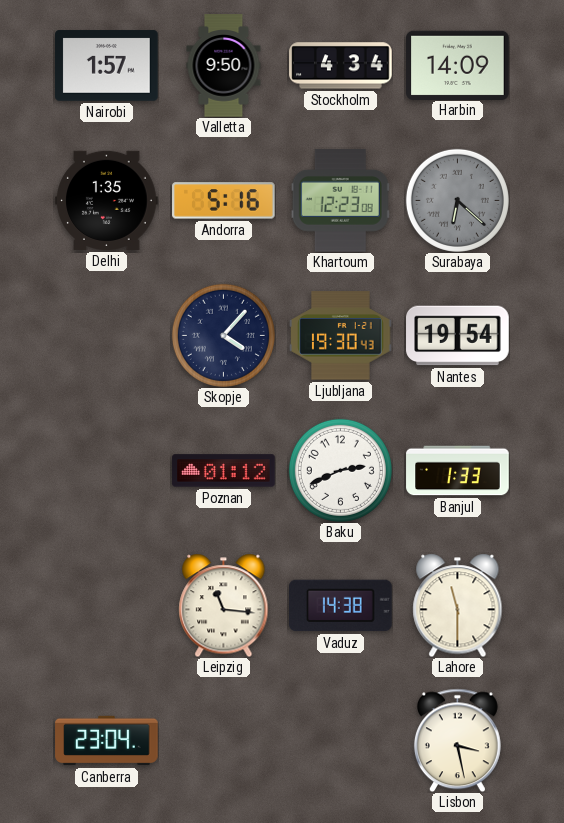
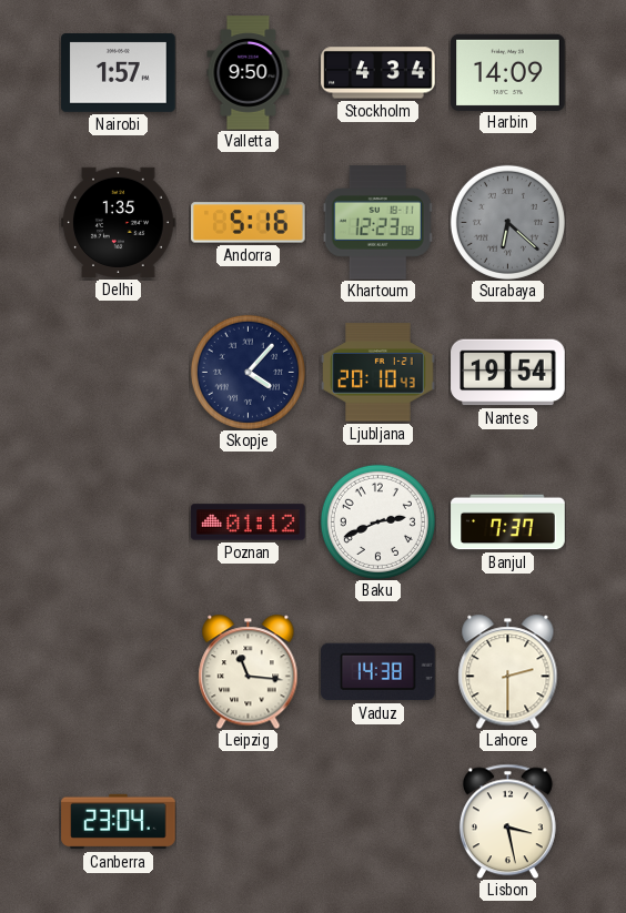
Ljubljana: 19:30 -> 20:10
Banjul: 1:33 -> 7:37
Lahore: 11:30 -> 2:30
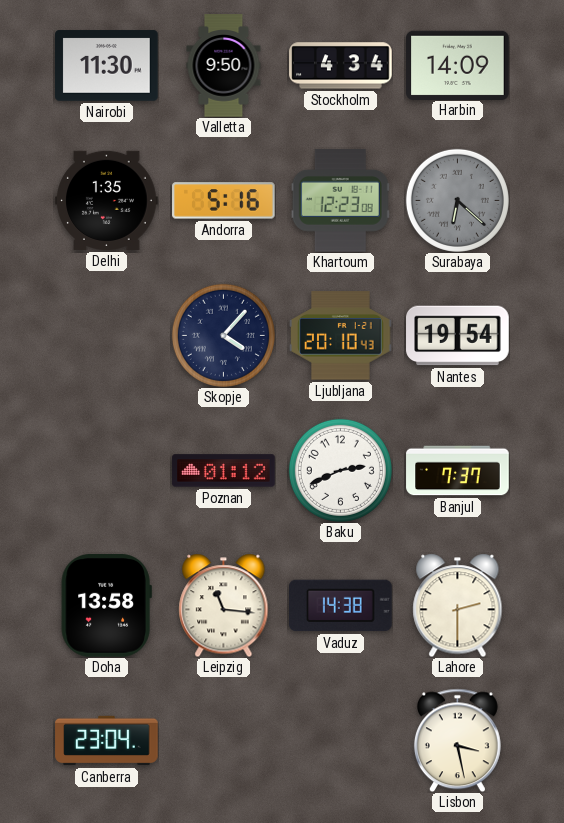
Nairobi: 1:57 -> 11:30
Doha: none -> 13:58
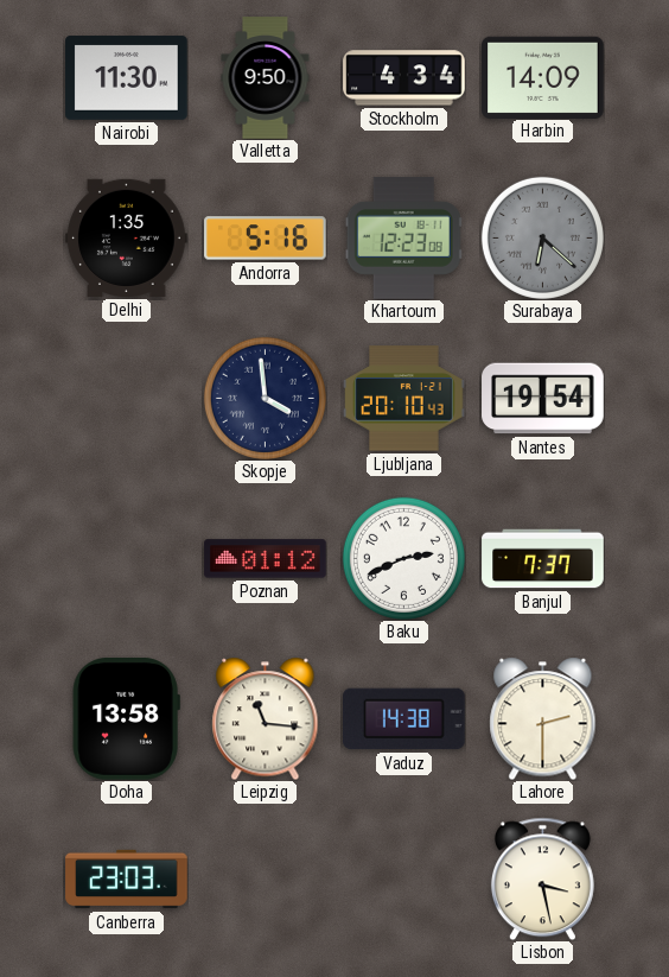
Skopje: 4:07 -> 3:59
Canberra: 23:04 -> 23:03
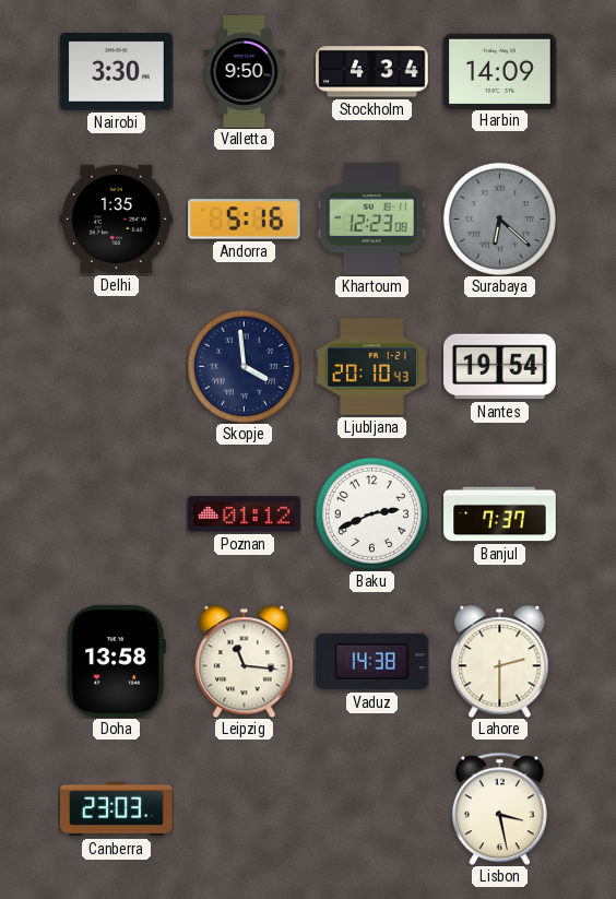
Nairobi: 11:30 -> 3:30
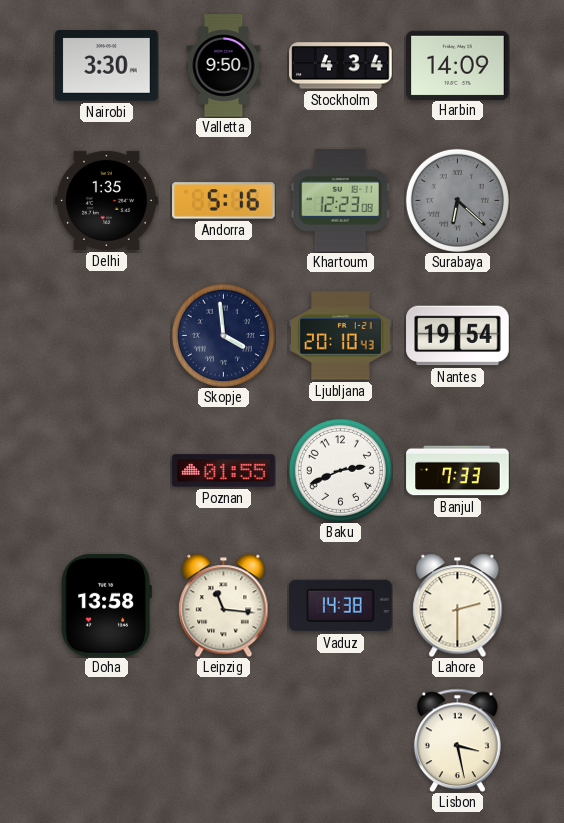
Poznan: 01:12 -> 01:55
Banjul: 7:37 -> 7:33
Canberra: 23:03 -> none
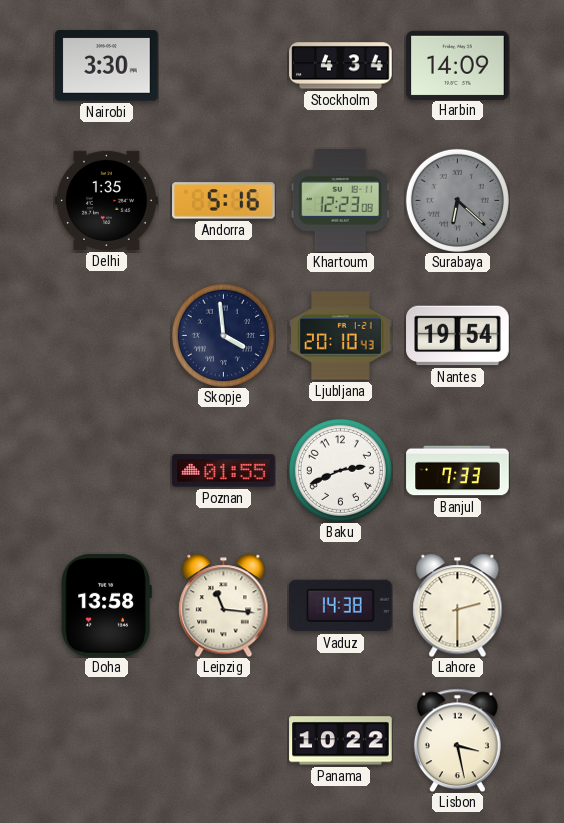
Valletta: 9:50 -> none
Panama: none -> 10:22
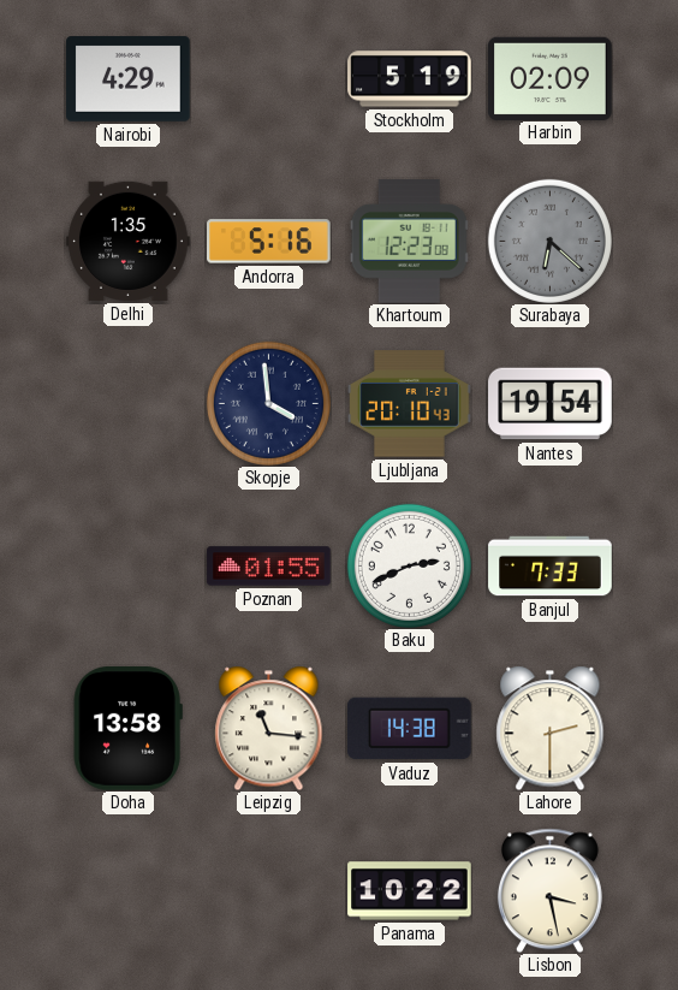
Nairobi: 3:30 -> 4:29
Stockholm: 4:34 -> 5:19
Harbin: 14:09 -> 02:09
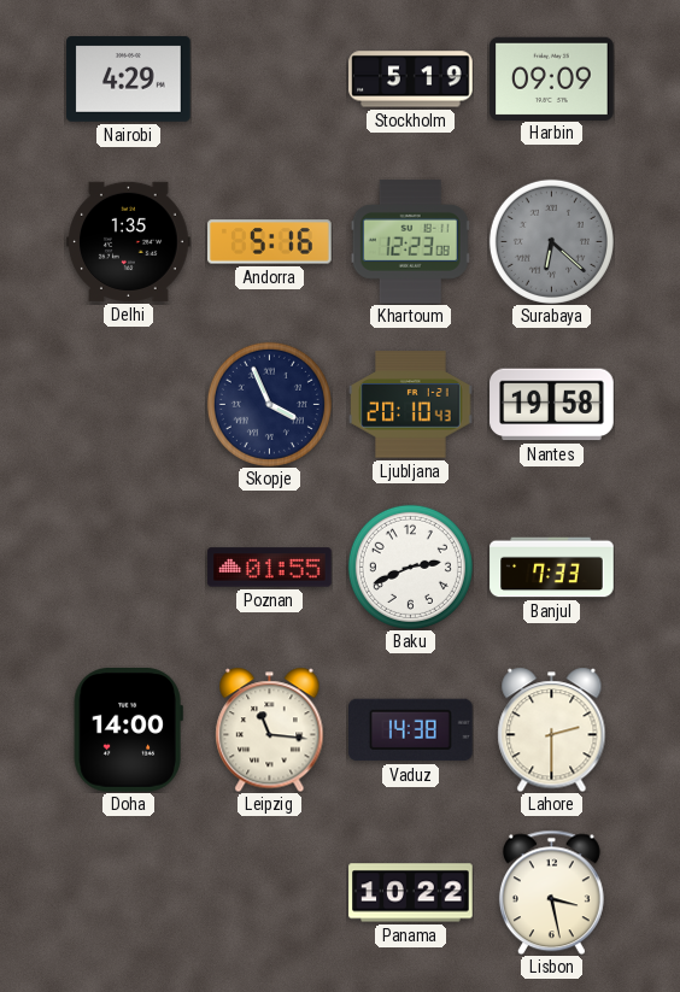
Harbin: 02:09 -> 09:09
Skopje: 3:59 -> 3:56
Nantes: 19:54 -> 19:58
Doha: 13:58 -> 14:00
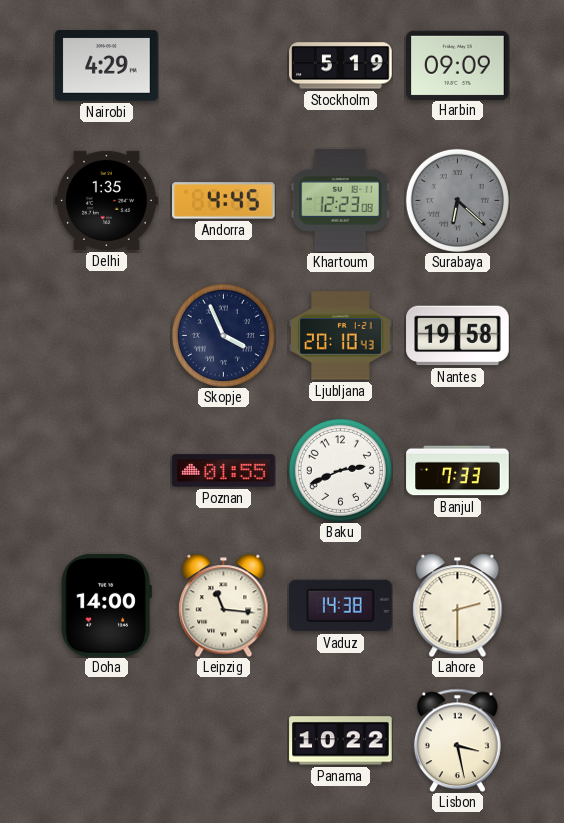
Andorra: 5:16 -> 4:45
